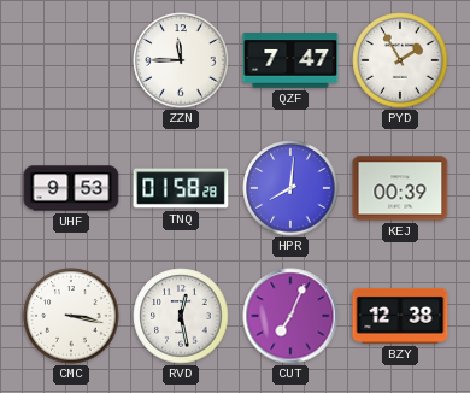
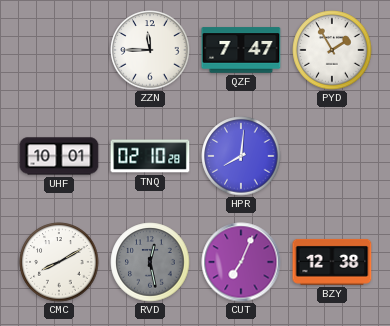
UHF: 9:53 -> 10:01
TNQ: 01:58 -> 02:10
KEJ: 00:39 -> none
CMC: 3:17 -> 8:10
RVD dial: white -> grey
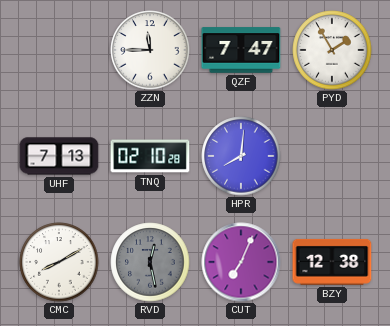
UHF: 10:01 -> 7:13
